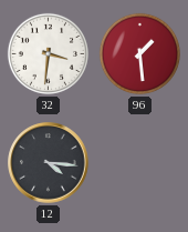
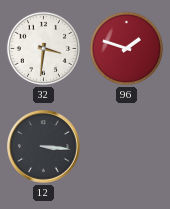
96: 1:29 -> 1:48
12: 4:16 -> 3:16
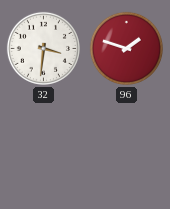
12: 3:16 -> none
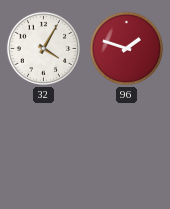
32: 3:31 -> 4:05
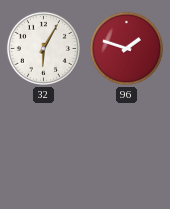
32: 4:05 -> 6:05
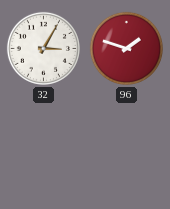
32: 6:05 -> 3:05
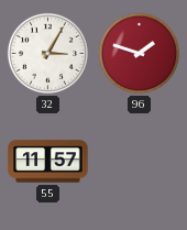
55: none -> 11:57
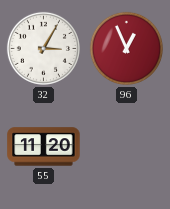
96: 1:48 -> 12:56
55: 11:57 -> 11:20
